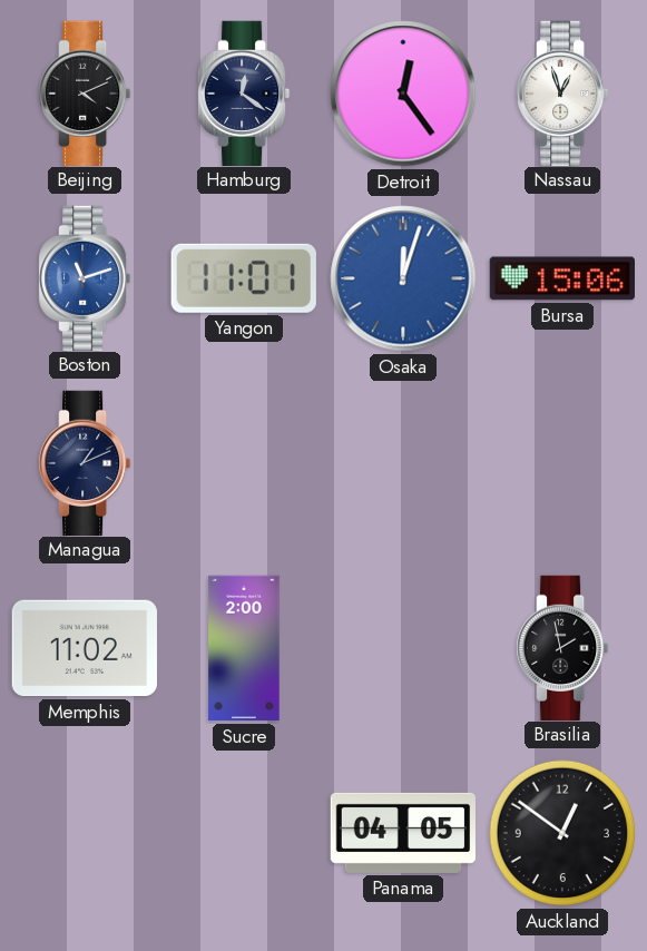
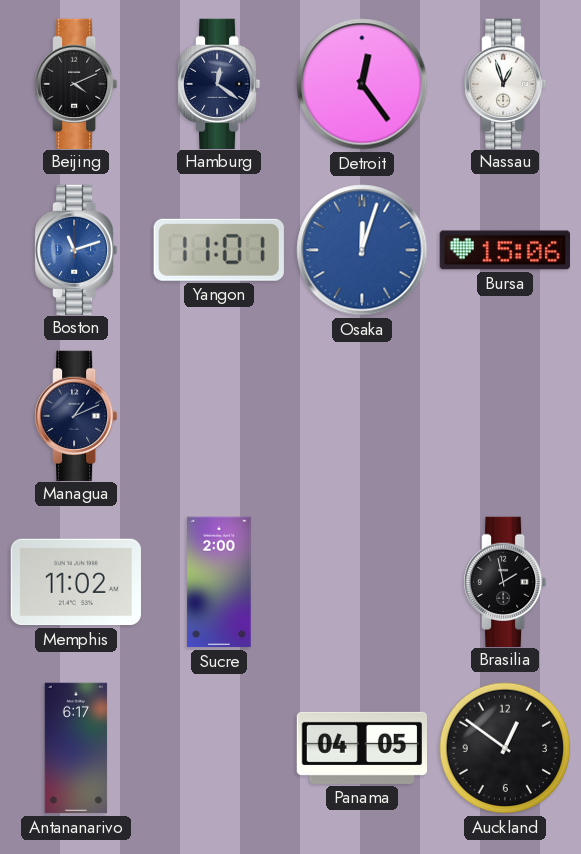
Antananarivo: none -> 6:17
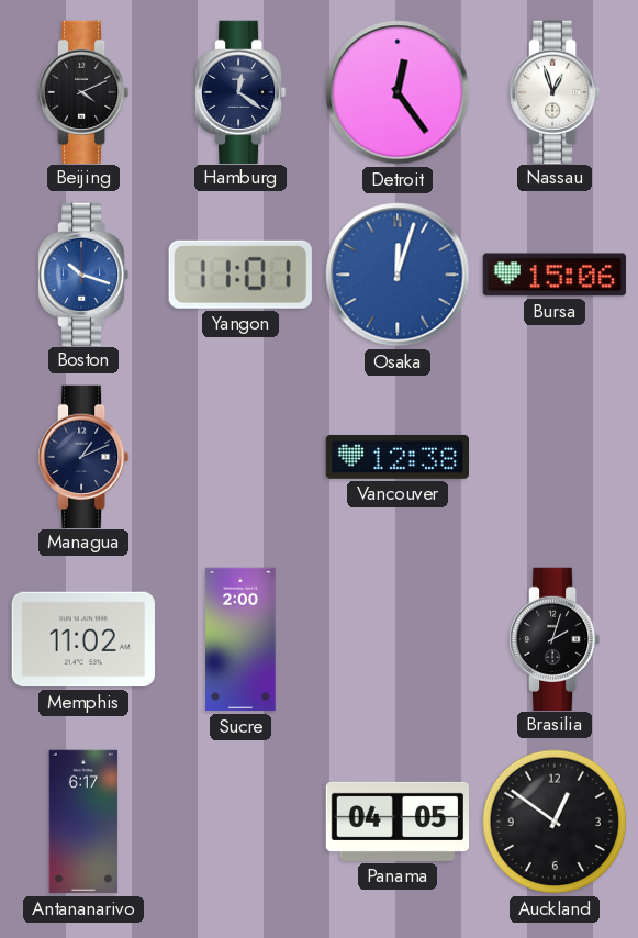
Boston: 11:12 -> 10:18
Vancouver: none -> 12:38
Brasilia: 1:58 -> 2:03
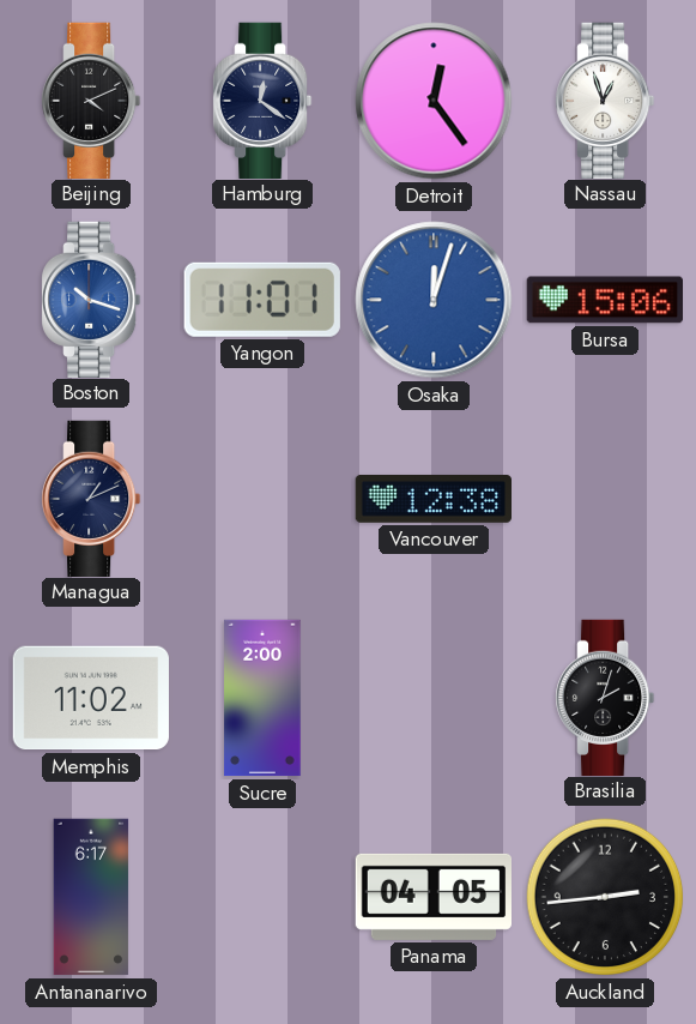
Auckland: 12:51 -> 2:44
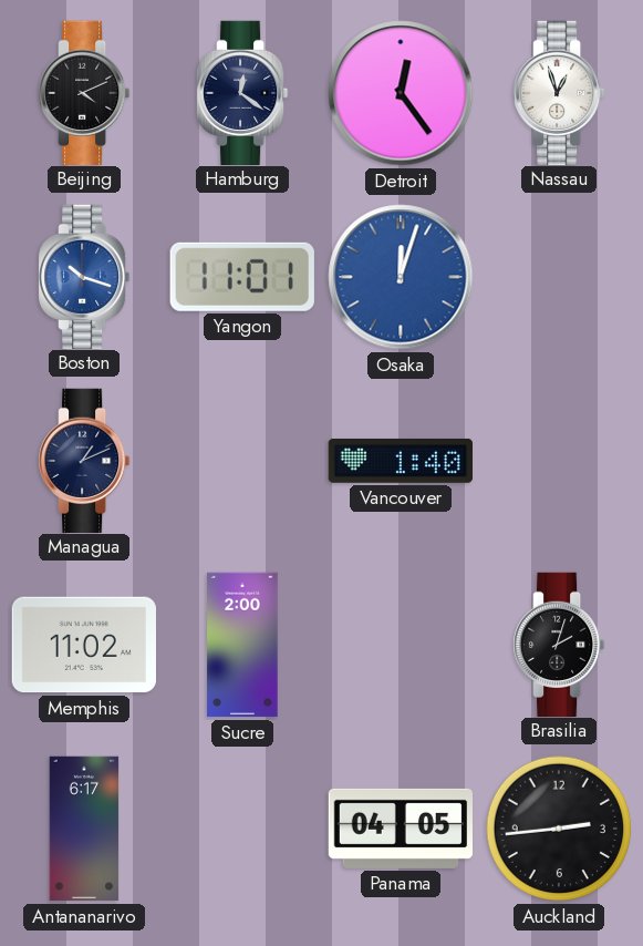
Bursa: 15:06 -> none
Vancouver: 12:38 -> 1:40
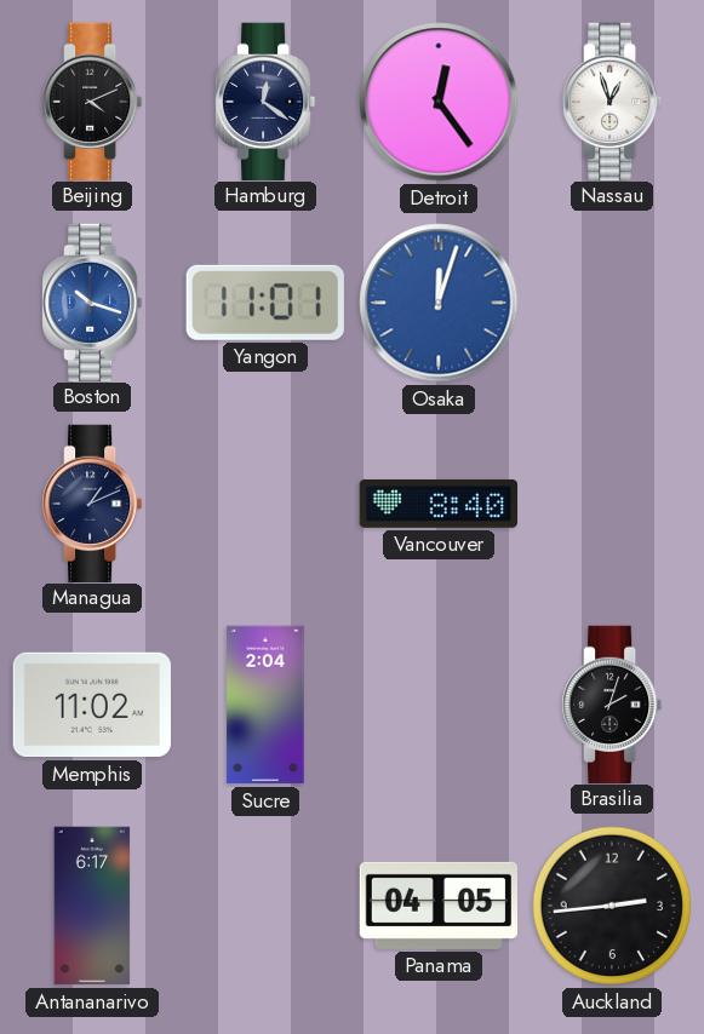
Vancouver: 1:40 -> 8:40
Sucre: 2:00 -> 2:04
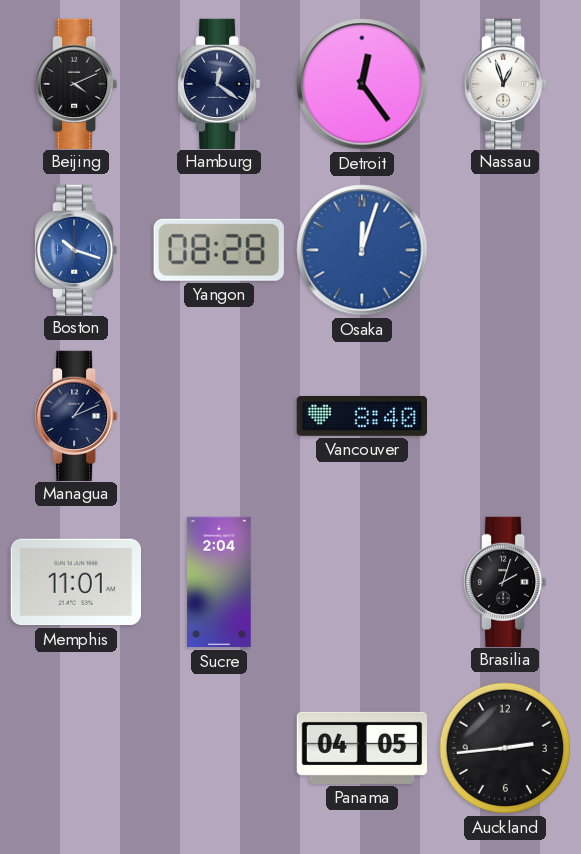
Yangon: 11:01 -> 08:28
Memphis: 11:02 -> 11:01
Antananarivo: 6:17 -> none
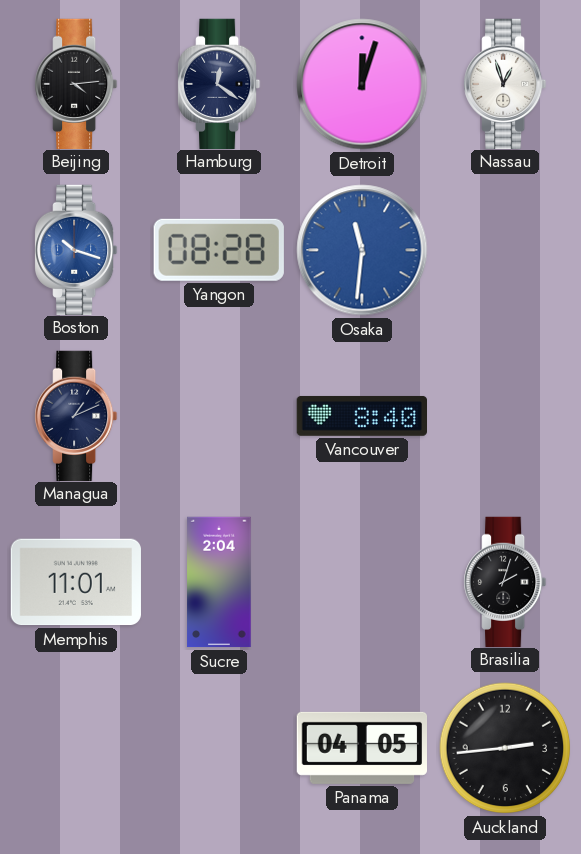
Beijing: 4:11 -> 4:14
Detroit: 12:24 -> 12:03
Osaka: 12:03 -> 11:31
